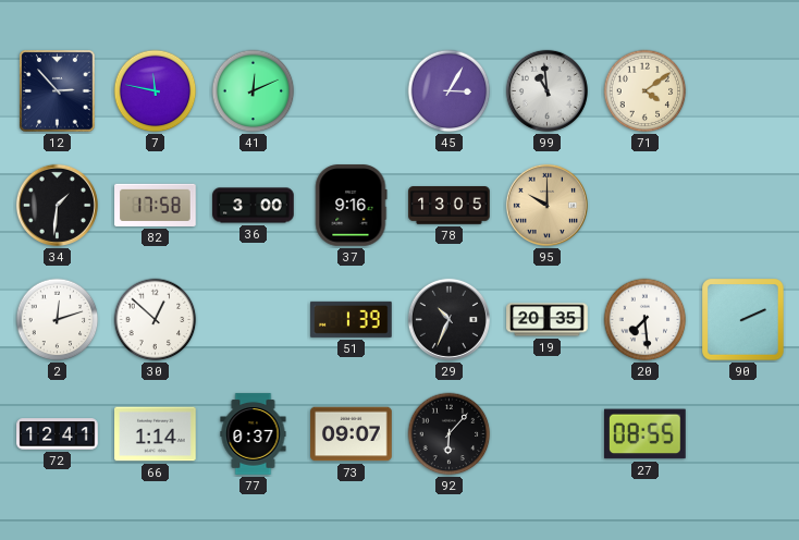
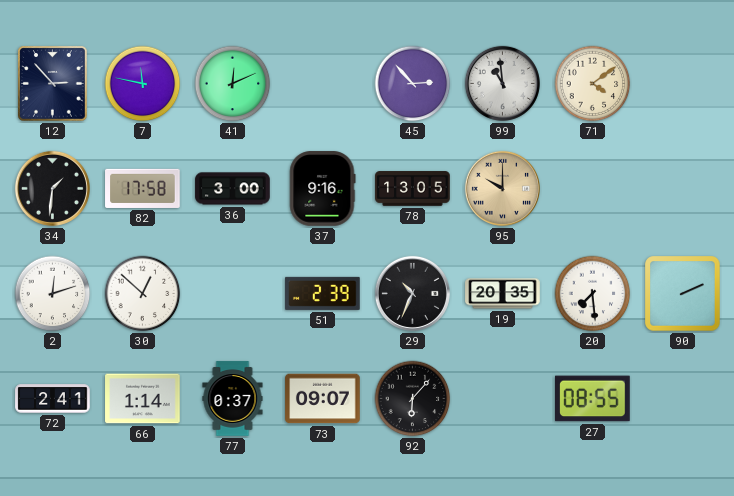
45: 3:05 -> 2:53
51: 1:39 -> 2:39
72: 12:41 -> 2:41
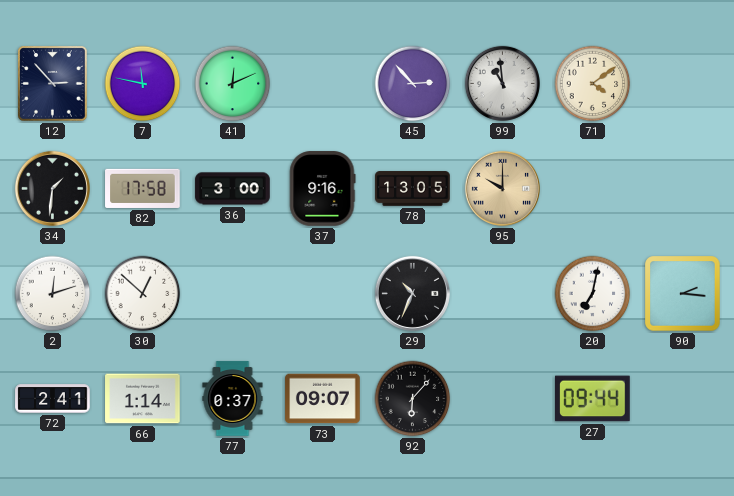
51: 2:39 -> none
19: 20:35 -> none
20: 7:29 -> 7:02
90: 2:11 -> 2:16
27: 08:55 -> 09:44
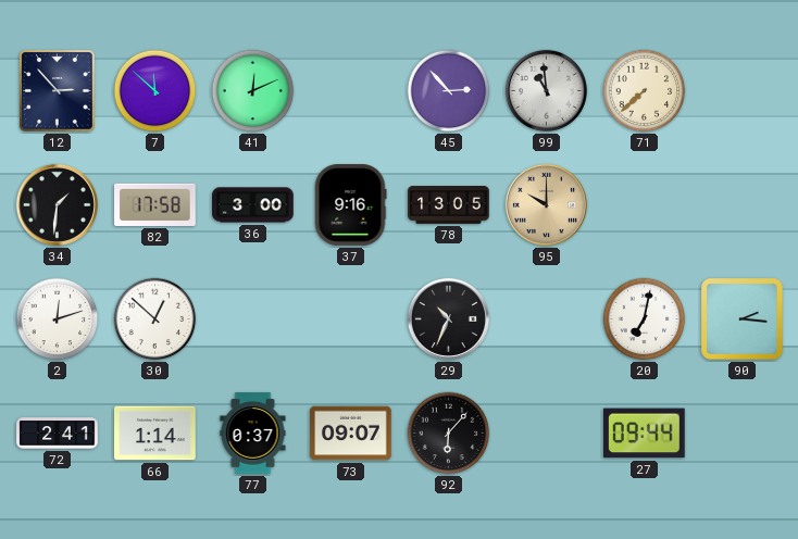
7: 11:47 -> 11:52
71: 4:09 -> 7:38
